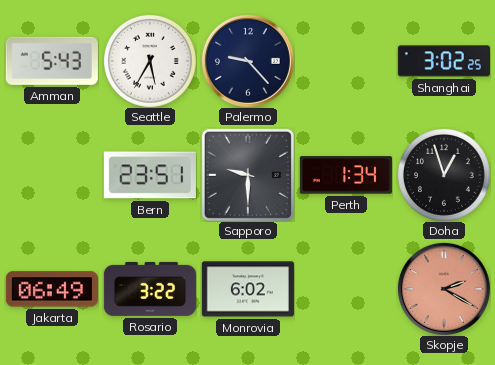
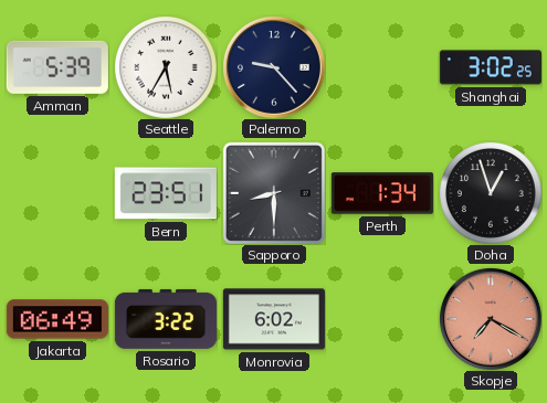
Amman: 5:43 -> 5:39
Sapporo: 9:30 -> 8:30
Skopje: 2:20 -> 7:20
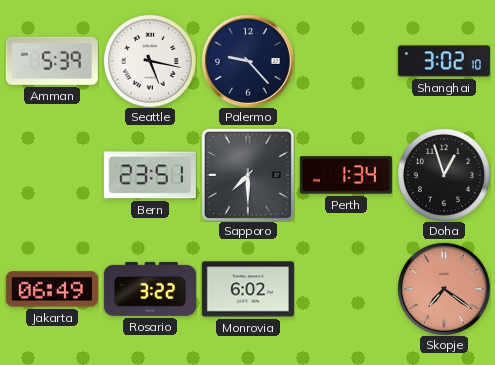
Seattle: 5:35 -> 5:17
Shanghai: 3:02:25 -> 3:02:10
Sapporo: 8:30 -> 7:30
Skopje: 7:20 -> 7:21
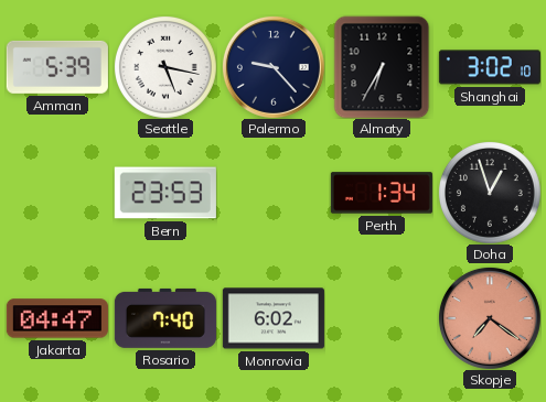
Almaty: none -> 6:35
Bern: 23:51 -> 23:53
Sapporo: 7:30 -> none
Jakarta: 06:49 -> 04:47
Rosario: 3:22 -> 7:40
